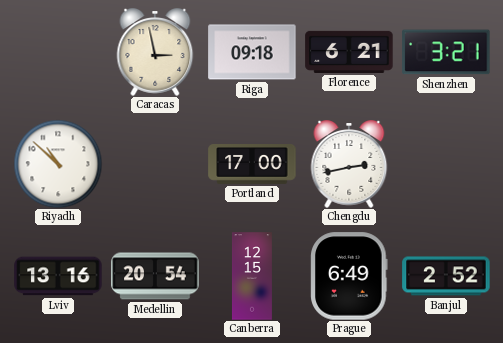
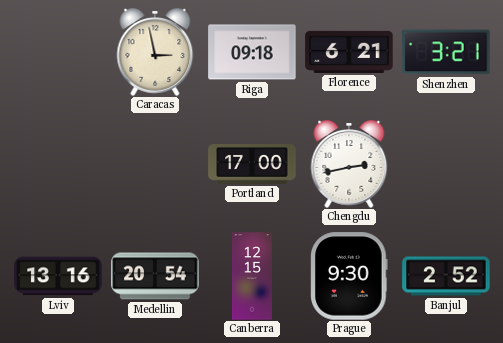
Riyadh: 10:52 -> none
Prague: 6:49 -> 9:30
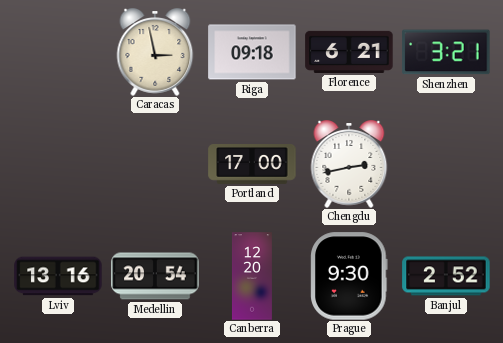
Canberra: 12:15 -> 12:20
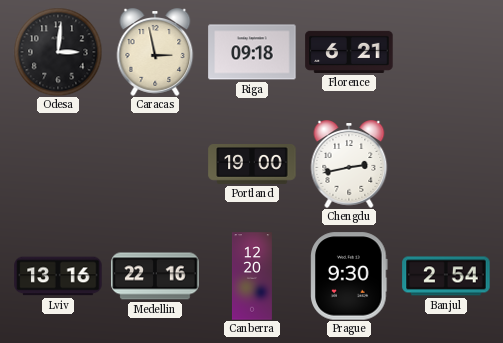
Odesa: none -> 3:01
Shenzhen: 3:21 -> none
Portland: 17:00 -> 19:00
Medellin: 20:54 -> 22:16
Banjul: 2:52 -> 2:54
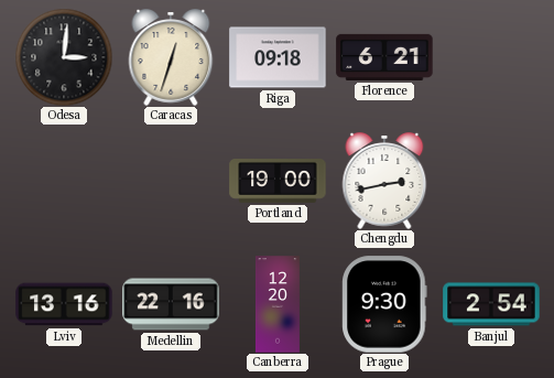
Caracas: 2:58 -> 12:33
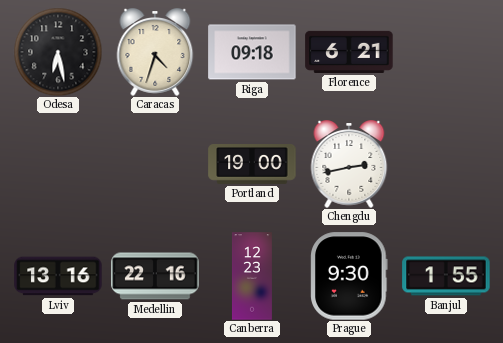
Odesa: 3:01 -> 6:28
Caracas: 12:33 -> 4:33
Canberra: 12:20 -> 12:23
Banjul: 2:54 -> 1:55
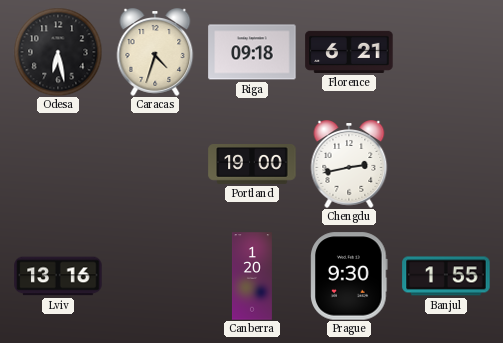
Medellin: 22:16 -> none
Canberra: 12:23 -> 1:20
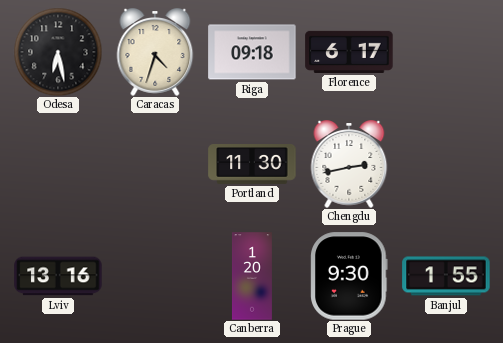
Florence: 6:21 -> 6:17
Portland: 19:00 -> 11:30
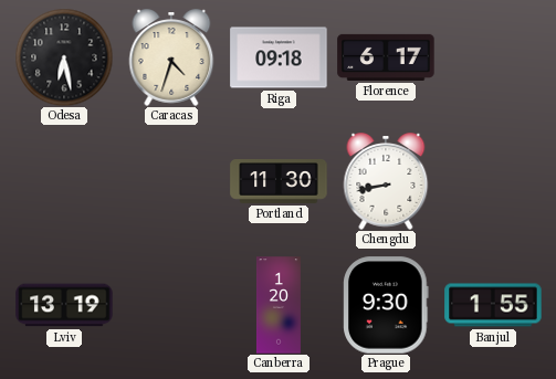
Chengdu: 2:43 -> 8:43
Lviv: 13:16 -> 13:19
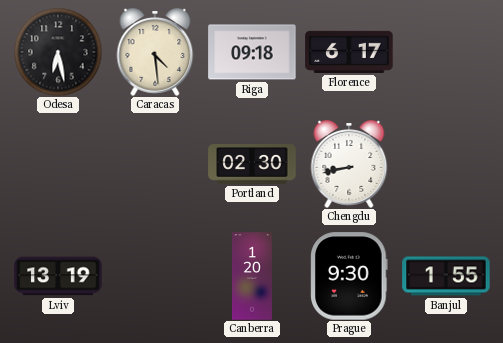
Caracas: 4:33 -> 4:29
Portland: 11:30 -> 02:30
